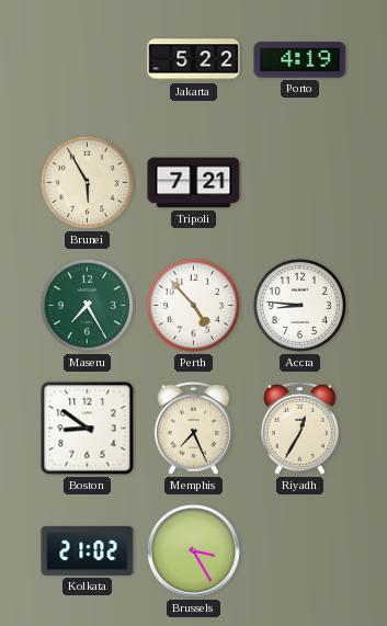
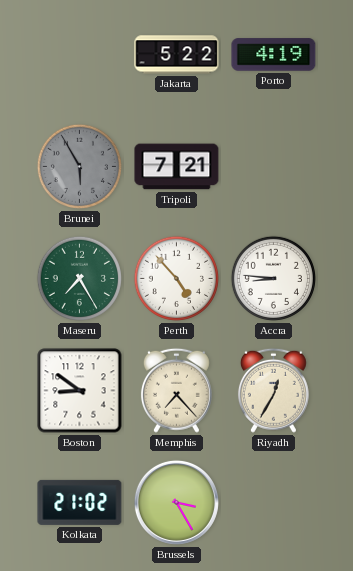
Brunei dial: cream -> grey
Memphis: 7:26 -> 7:23
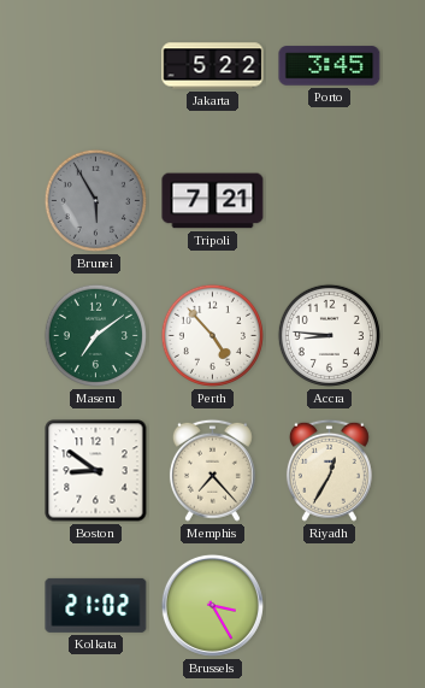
Porto: 4:19 -> 3:45
Maseru: 7:25 -> 7:09
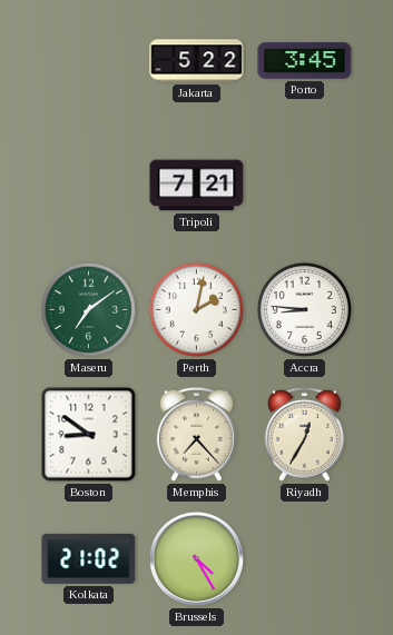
Brunei: 5:55 -> none
Perth: 4:53 -> 2:02
Brussels: 3:25 -> 4:25
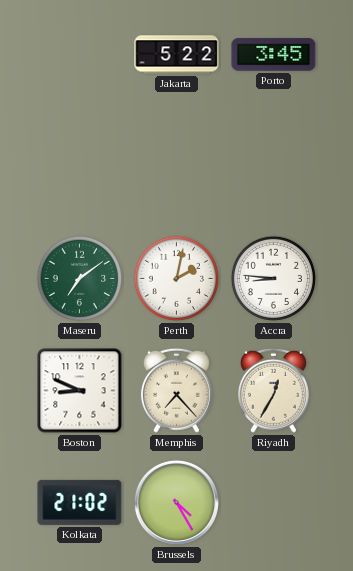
Tripoli: 7:21 -> none
Boston: 8:51 -> 8:49
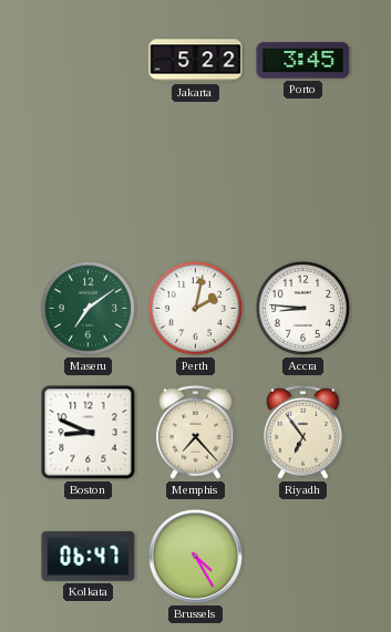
Riyadh: 12:35 -> 6:54
Kolkata: 21:02 -> 06:47
